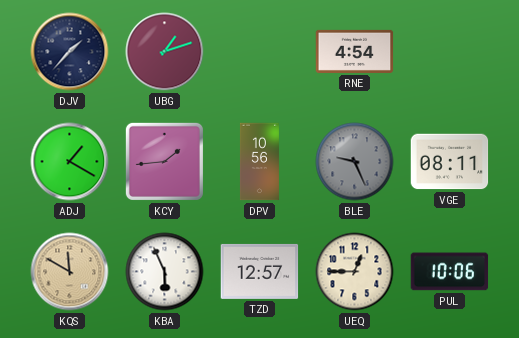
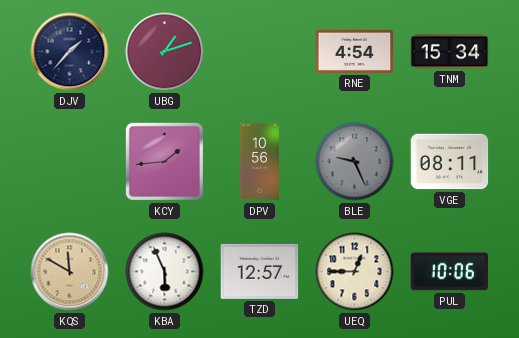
TNM: none -> 15:34
ADJ: 1:20 -> none
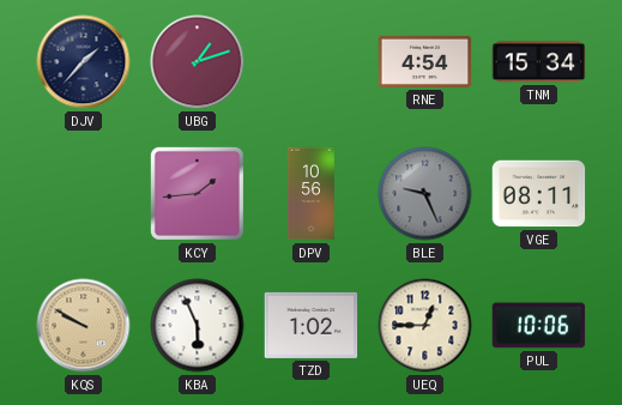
KQS: 11:50 -> 9:50
TZD: 12:57 -> 1:02
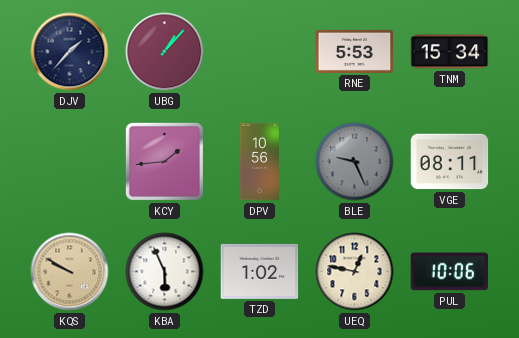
UBG: 1:12 -> 1:07
RNE: 4:54 -> 5:53
UEQ: 12:45 -> 12:47
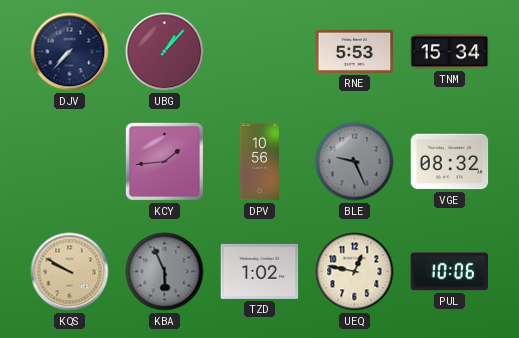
DJV: 1:37 -> 7:37
VGE: 08:11 -> 08:32
KBA dial: white -> grey
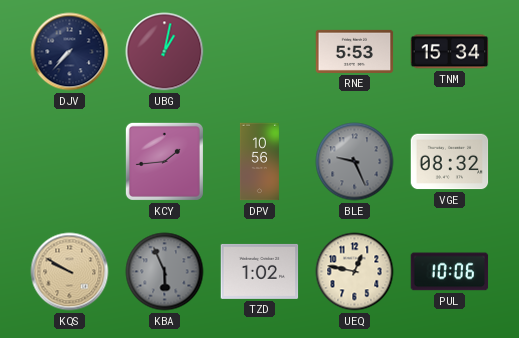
UBG: 1:07 -> 1:02
